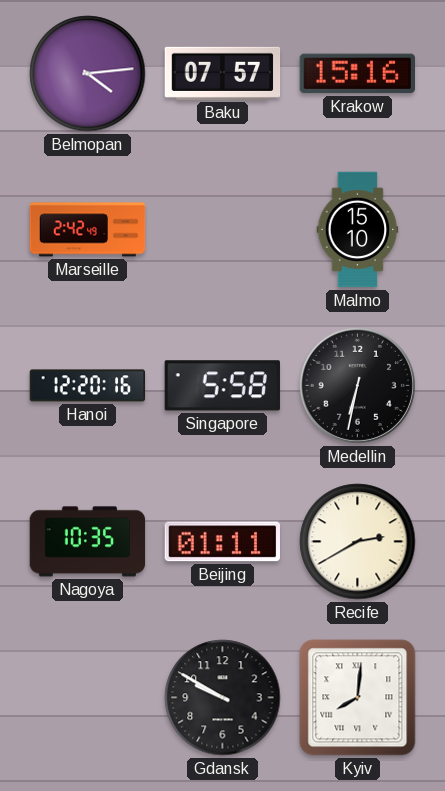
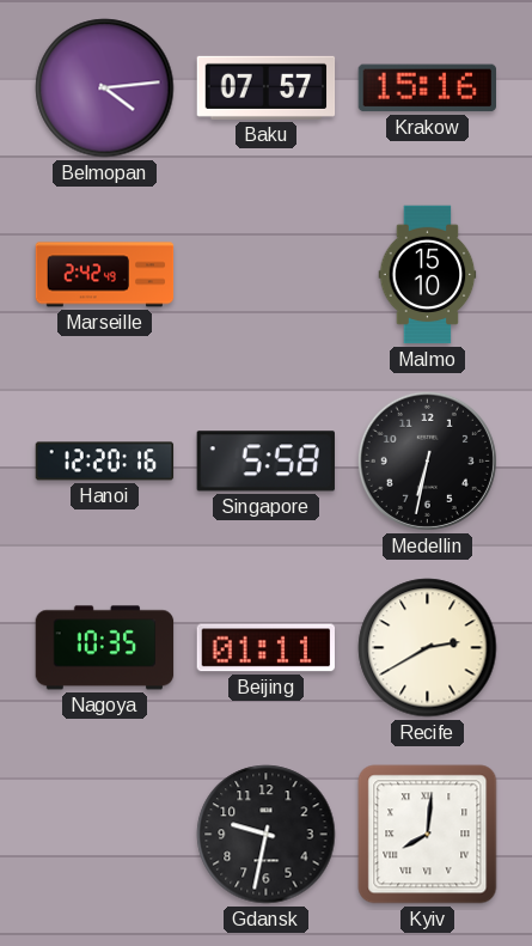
Gdansk: 9:50 -> 9:32
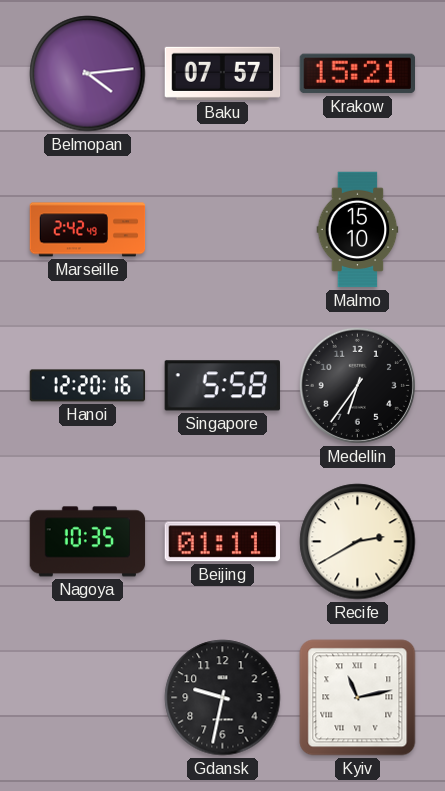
Krakow: 15:16 -> 15:21
Medellin: 6:32 -> 6:36
Kyiv: 8:01 -> 11:13
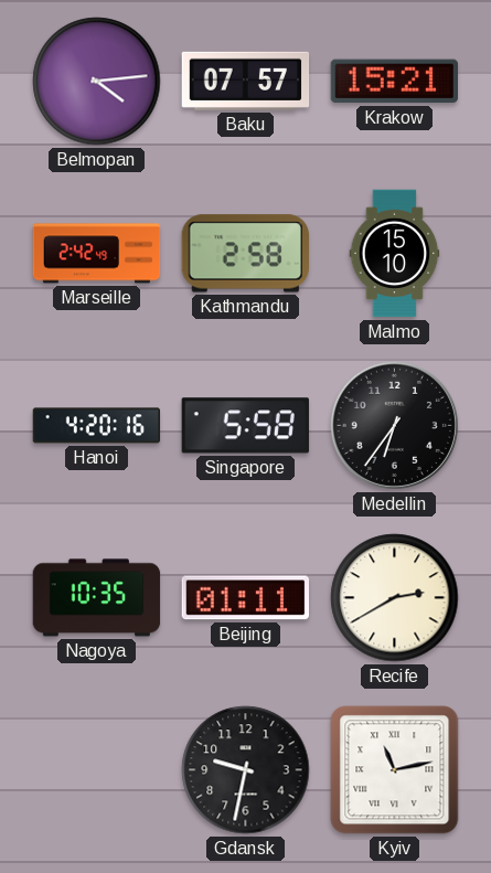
Kathmandu: none -> 2:58
Hanoi: 12:20 -> 4:20
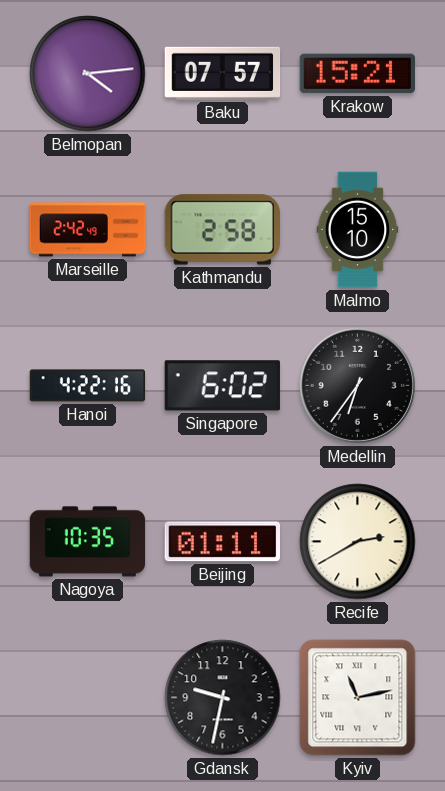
Hanoi: 4:20 -> 4:22
Singapore: 5:58 -> 6:02
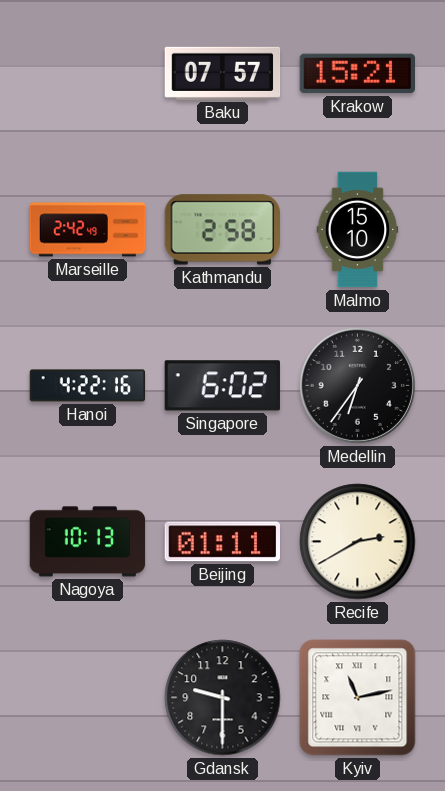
Belmopan: 4:14 -> none
Nagoya: 10:35 -> 10:13
Gdansk: 9:32 -> 9:30
